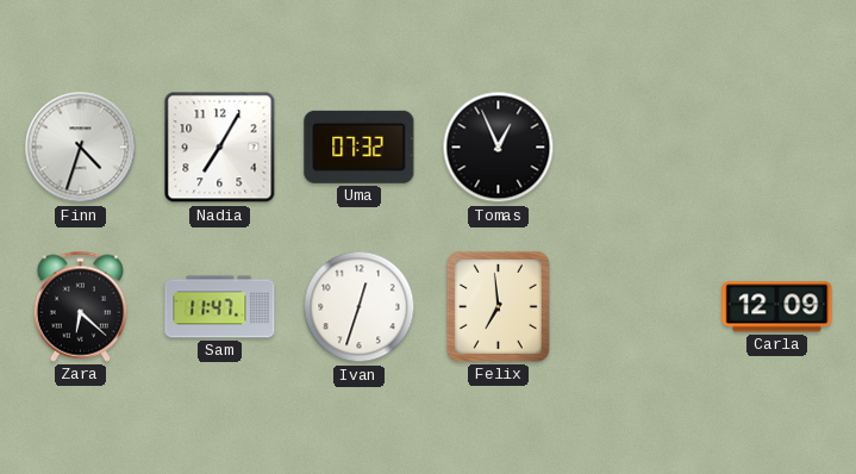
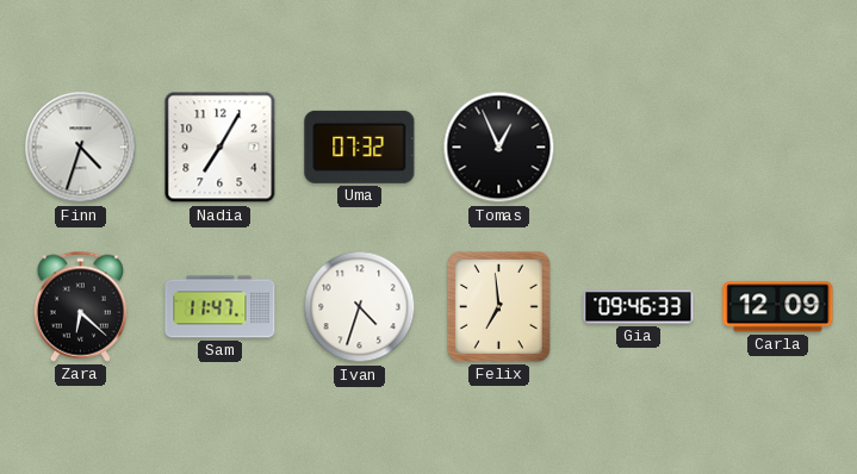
Ivan: 12:33 -> 4:33
Gia: none -> 09:46
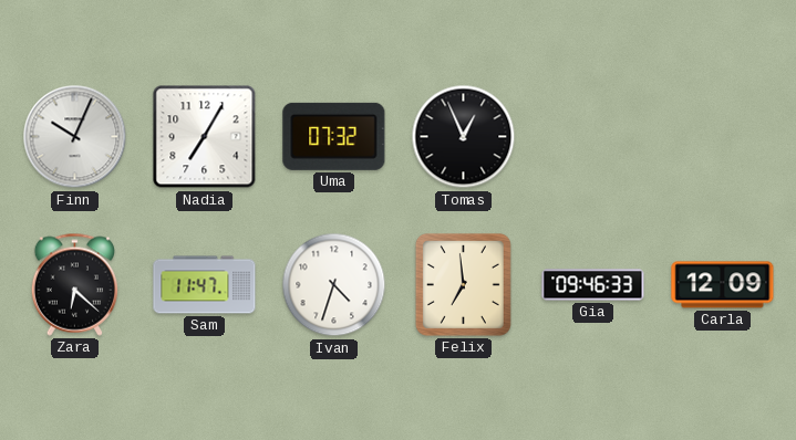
Finn: 4:33 -> 10:04
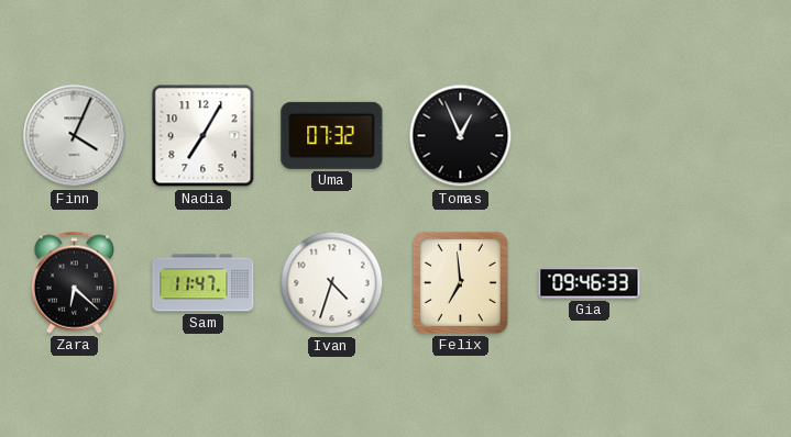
Finn: 10:04 -> 4:04
Carla: 12:09 -> none
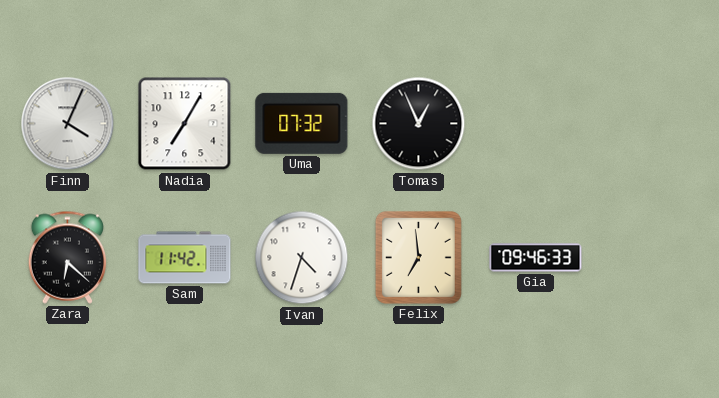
Sam: 11:47 -> 11:42
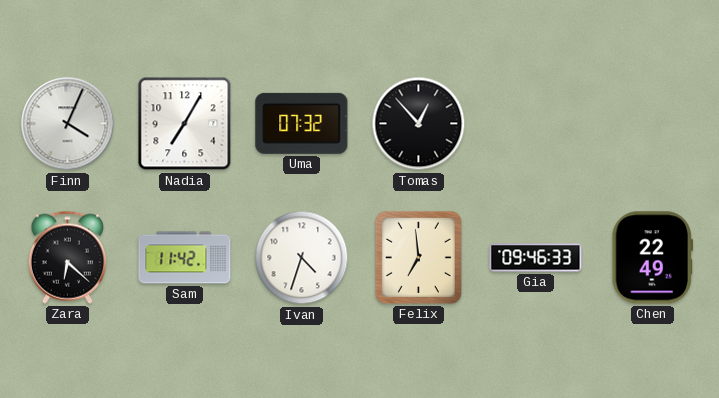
Tomas: 12:56 -> 12:53
Chen: none -> 22:49
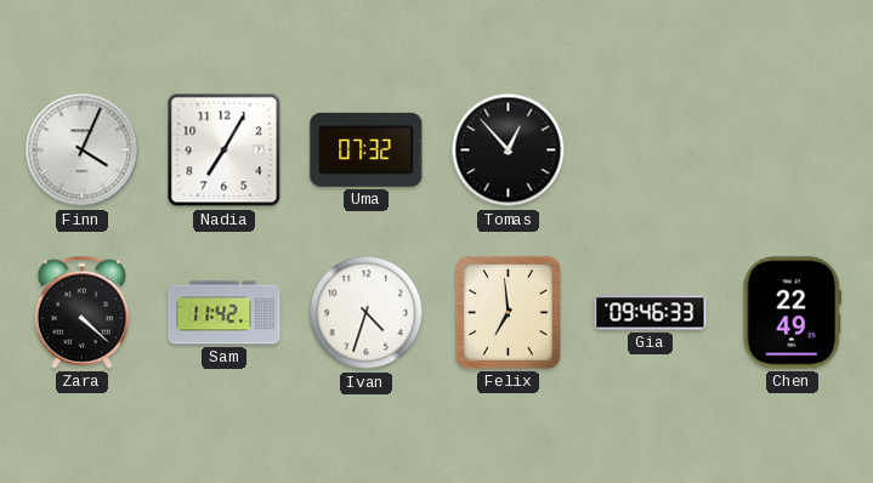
Zara: 6:22 -> 4:22
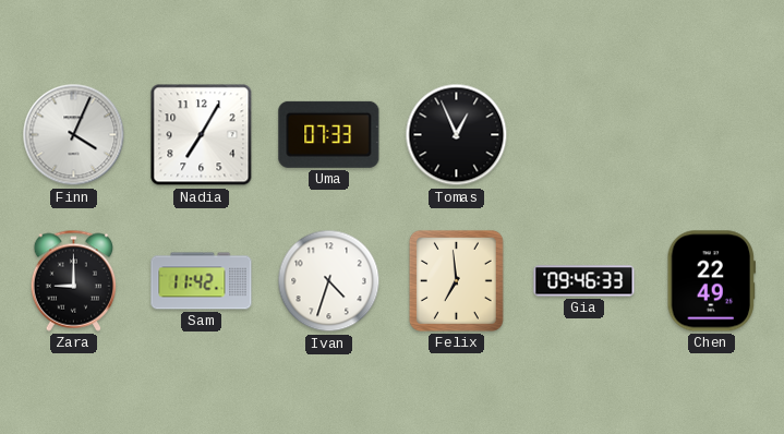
Uma: 07:32 -> 07:33
Tomas: 12:53 -> 12:56
Zara: 4:22 -> 9:00
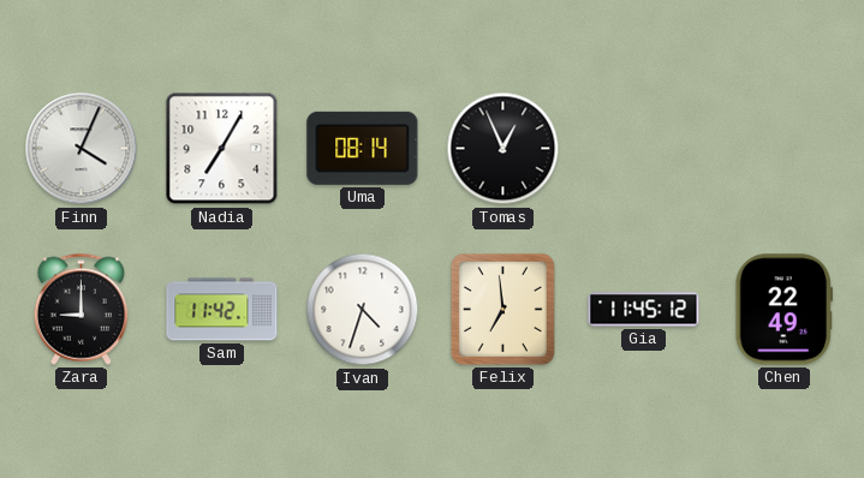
Uma: 07:33 -> 08:14
Gia: 09:46 -> 11:45
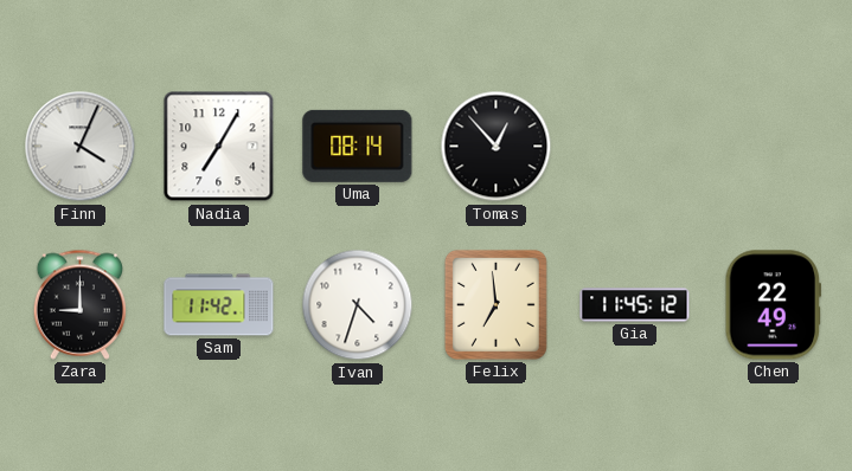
Tomas: 12:56 -> 12:53
